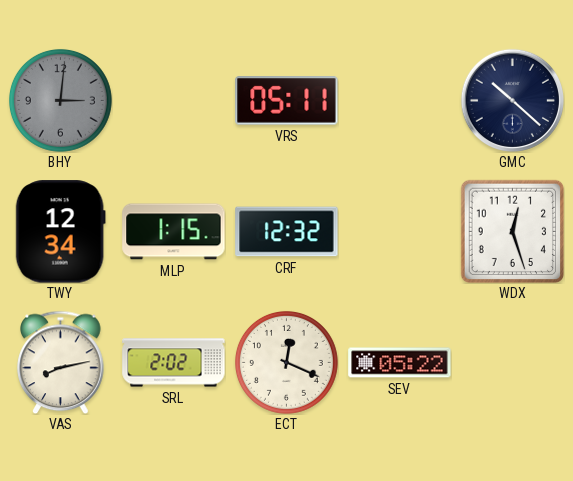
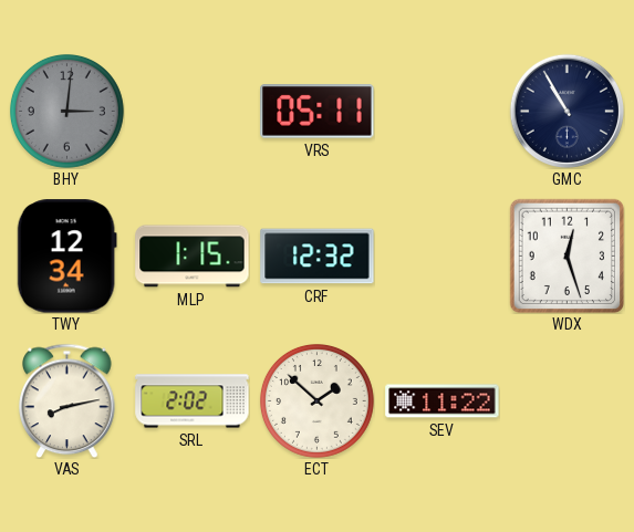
GMC: 10:22 -> 10:55
ECT: 12:19 -> 1:52
SEV: 05:22 -> 11:22
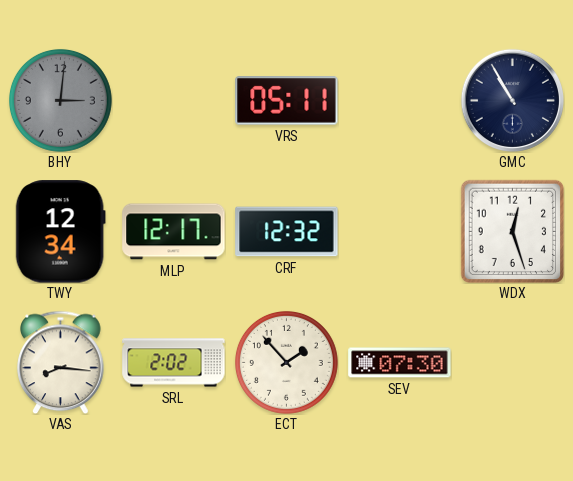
MLP: 1:15 -> 12:17
VAS: 8:13 -> 8:16
ECT: 1:52 -> 1:53
SEV: 11:22 -> 07:30
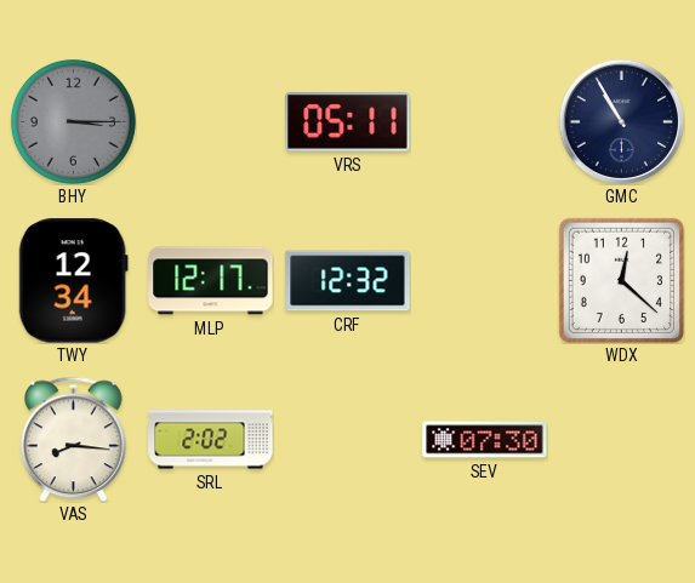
BHY: 3:01 -> 3:15
WDX: 12:27 -> 12:22
ECT: 1:53 -> none
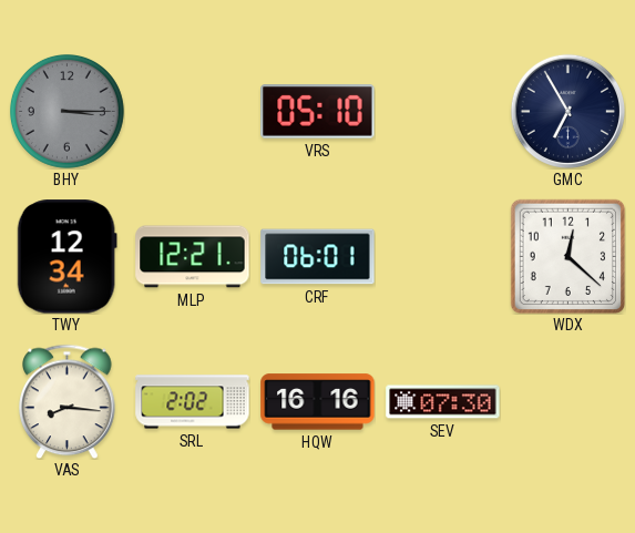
VRS: 05:11 -> 05:10
GMC: 10:55 -> 6:55
MLP: 12:17 -> 12:21
CRF: 12:32 -> 06:01
HQW: none -> 16:16
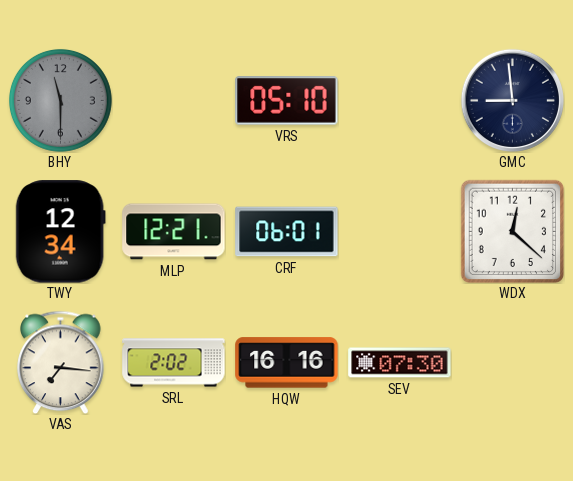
BHY: 3:15 -> 11:30
GMC: 6:55 -> 8:59
VAS: 8:16 -> 7:16
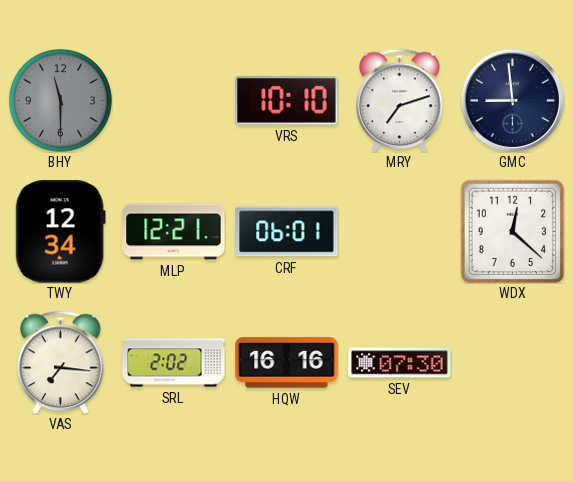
VRS: 05:10 -> 10:10
MRY: none -> 7:12
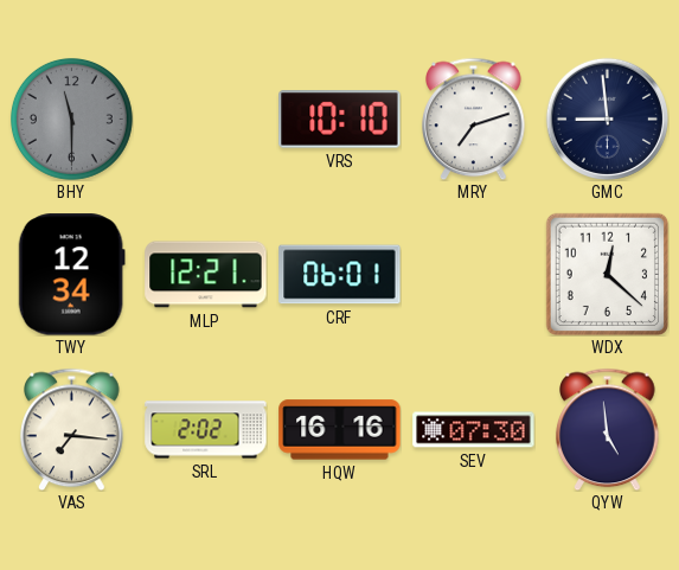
QYW: none -> 4:59
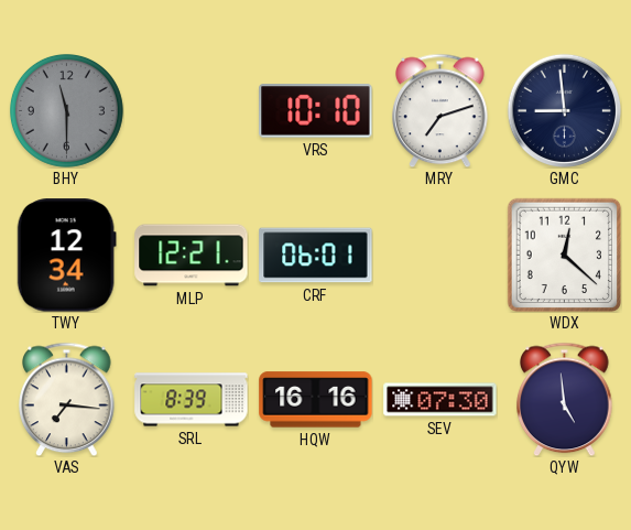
SRL: 2:02 -> 8:39
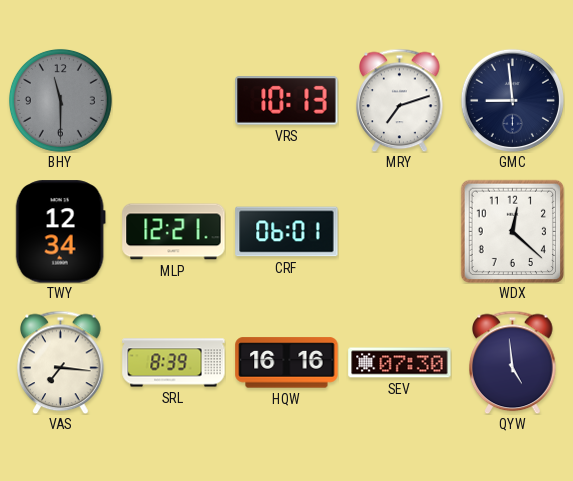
VRS: 10:10 -> 10:13
